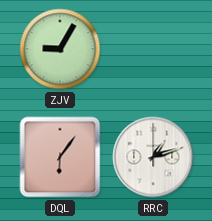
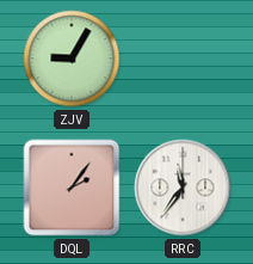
DQL: 6:06 -> 2:06
RRC: 1:12 -> 11:36
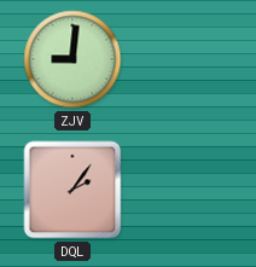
ZJV: 9:05 -> 9:01
RRC: 11:36 -> none
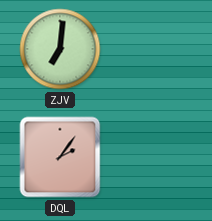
ZJV: 9:01 -> 7:01
